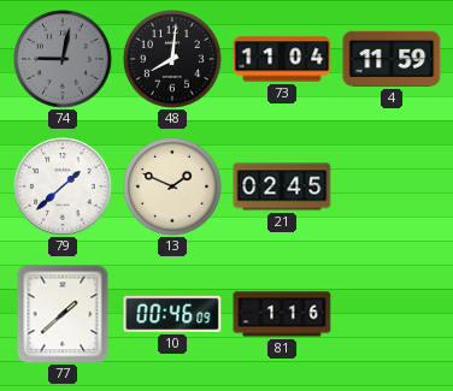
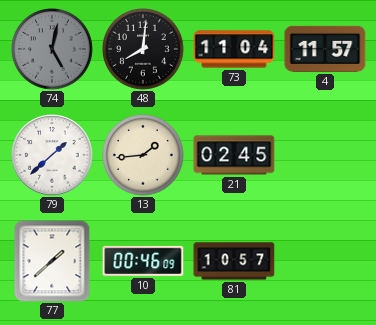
74: 9:02 -> 5:02
4: 11:59 -> 11:57
13: 1:49 -> 1:44
81: 1:16 -> 10:57
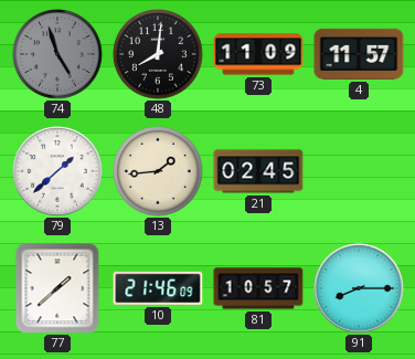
74: 5:02 -> 4:57
73: 11:04 -> 11:09
10: 00:46 -> 21:46
91: none -> 8:15
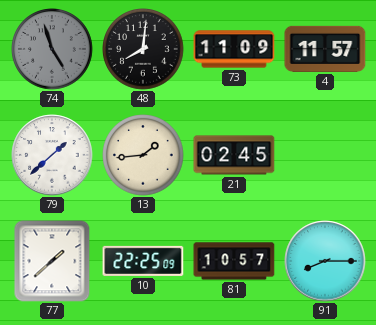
10: 21:46 -> 22:25
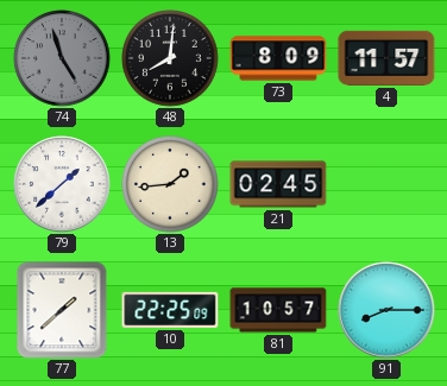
73: 11:09 -> 8:09
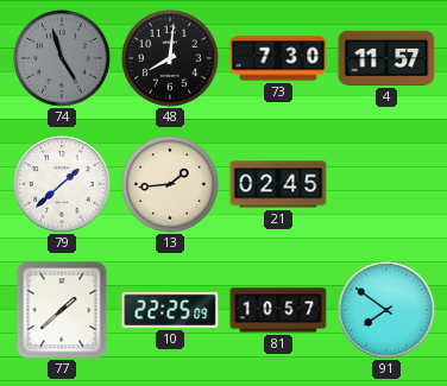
73: 8:09 -> 7:30
91: 8:15 -> 7:51
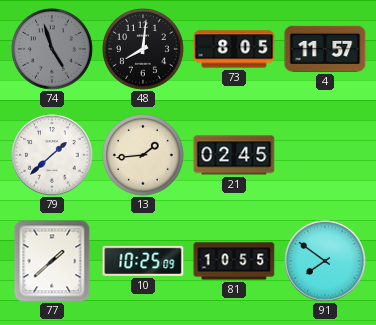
73: 7:30 -> 8:05
10: 22:25 -> 10:25
81: 10:57 -> 10:55
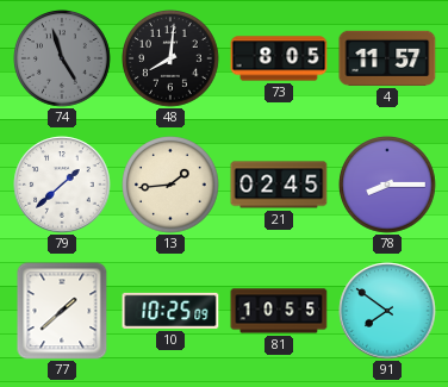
78: none -> 8:15
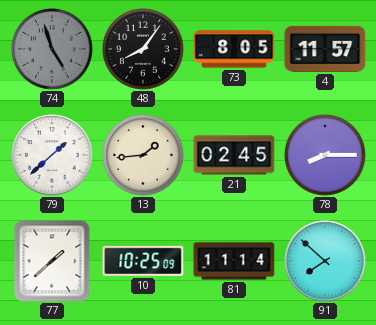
48: 8:01 -> 8:06
81: 10:55 -> 11:14
91: 7:51 -> 7:52
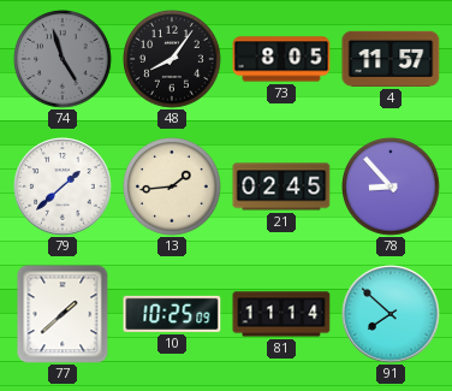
78: 8:15 -> 8:53
